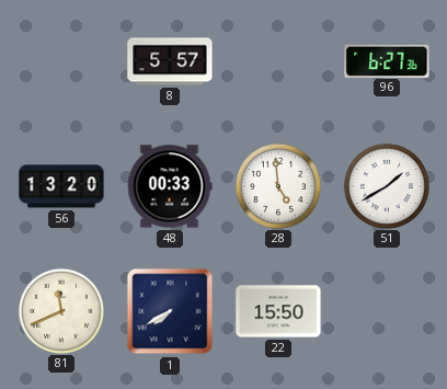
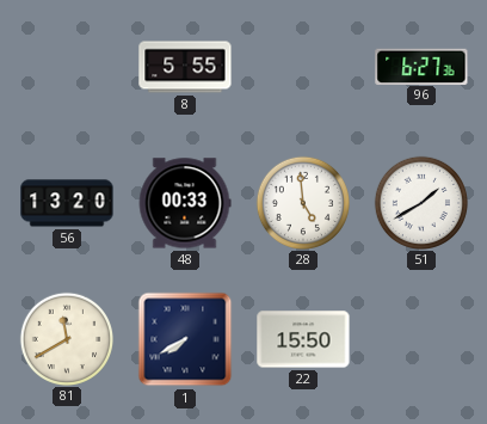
8: 5:57 -> 5:55
81: 11:41 -> 11:40
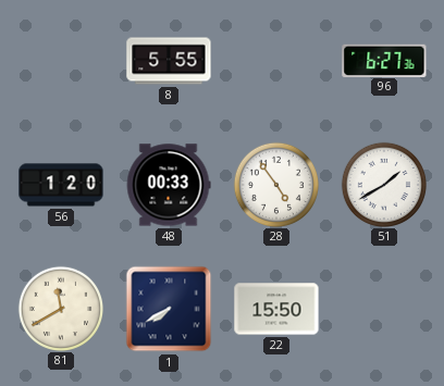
56: 13:20 -> 1:20
28: 4:59 -> 4:54
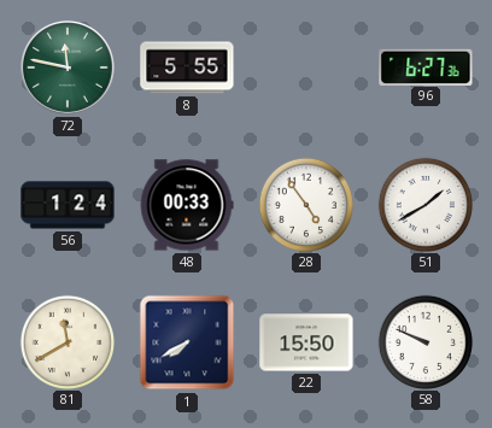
72: none -> 11:47
56: 1:20 -> 1:24
58: none -> 9:49
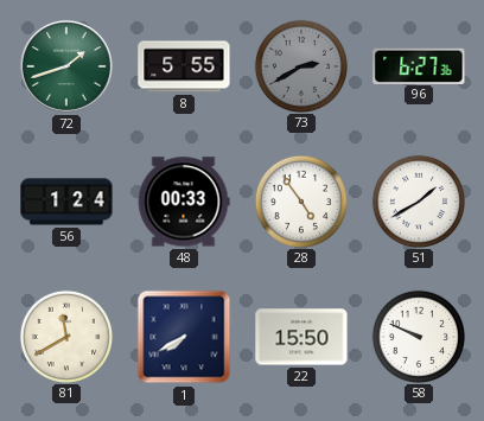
72: 11:47 -> 1:42
73: none -> 2:40
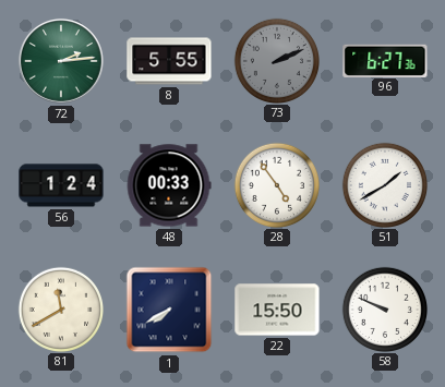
72: 1:42 -> 2:14
73: 2:40 -> 2:11
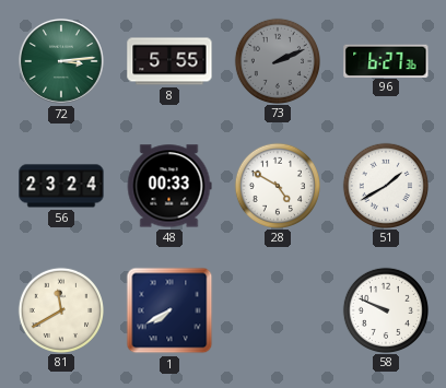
72: 2:14 -> 3:14
56: 1:24 -> 23:24
28: 4:54 -> 4:50
22: 15:50 -> none
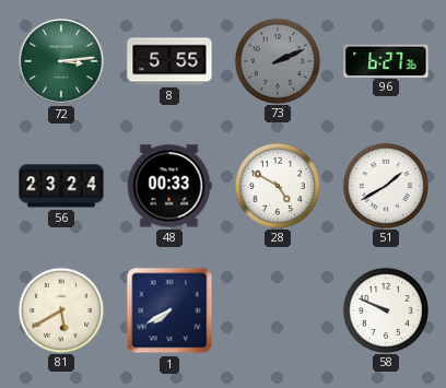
81: 11:40 -> 5:40
